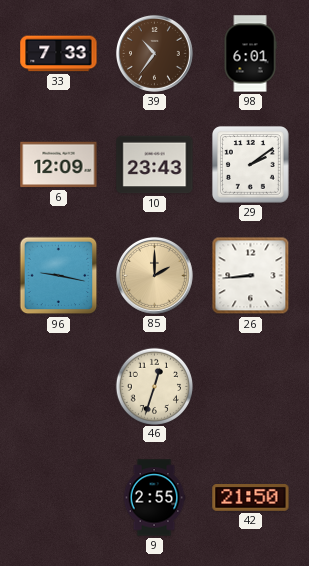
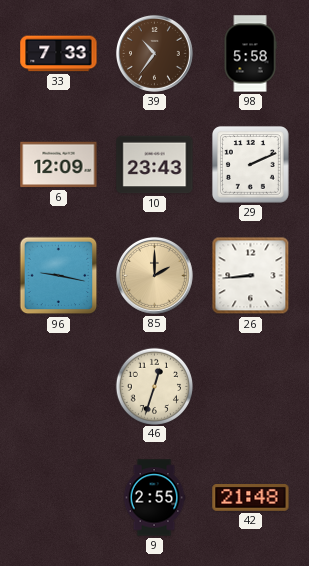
98: 6:01 -> 5:58
29: 2:09 -> 2:11
42: 21:50 -> 21:48
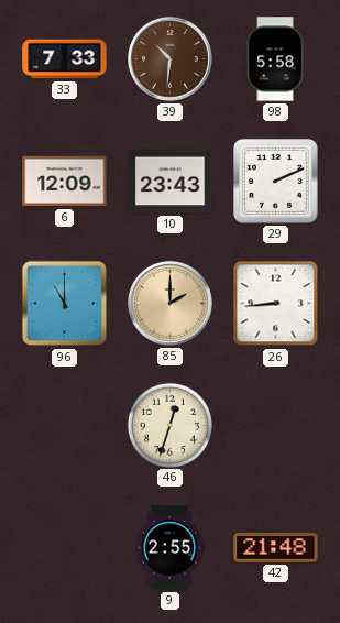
39: 10:36 -> 10:31
96: 9:17 -> 11:00
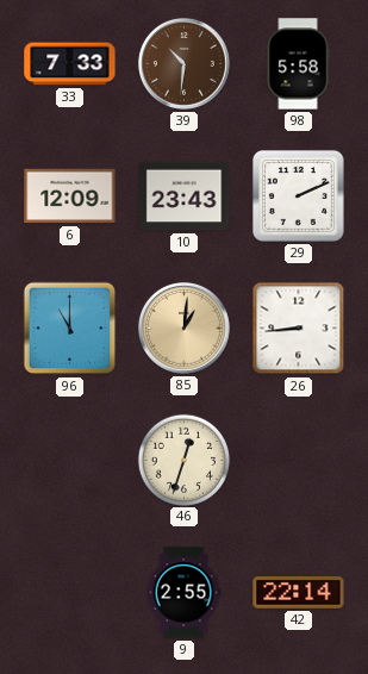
85: 2:00 -> 1:01
42: 21:48 -> 22:14
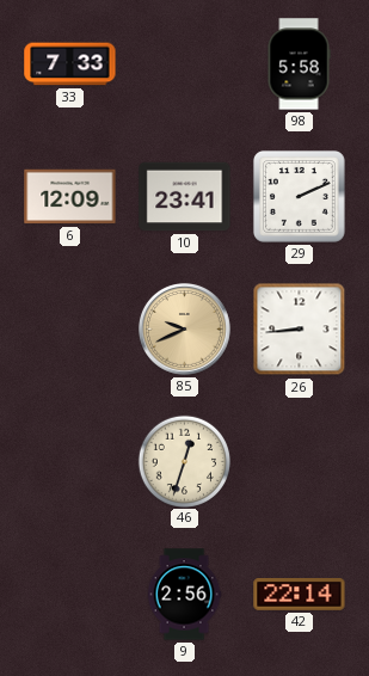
39: 10:31 -> none
10: 23:43 -> 23:41
96: 11:00 -> none
85: 1:01 -> 9:41
9: 2:55 -> 2:56
